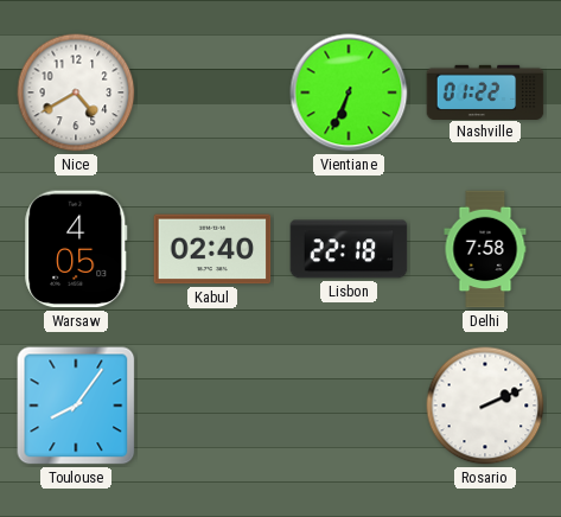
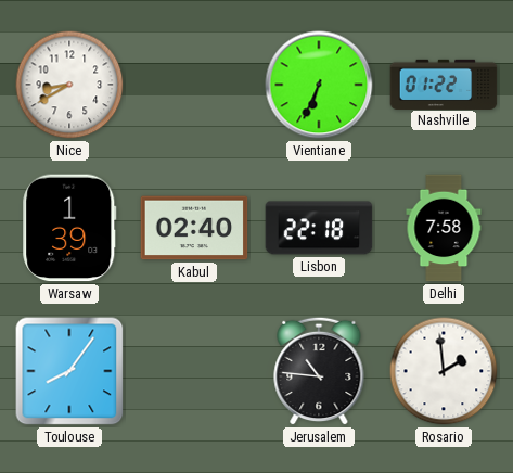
Nice: 4:40 -> 8:40
Warsaw: 4:05 -> 1:39
Jerusalem: none -> 10:46
Rosario: 2:11 -> 1:59
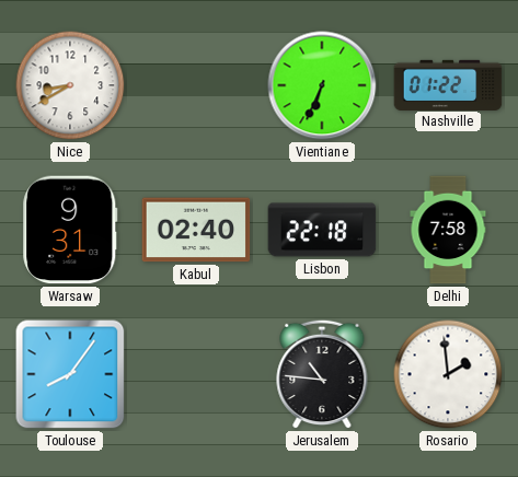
Warsaw: 1:39 -> 9:31
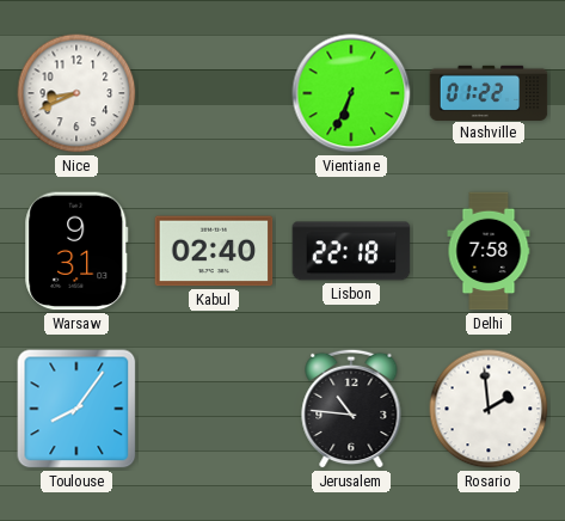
Nice: 8:40 -> 8:41
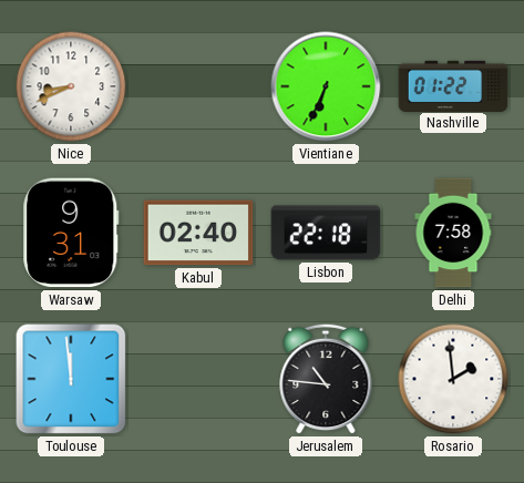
Toulouse: 8:06 -> 11:59
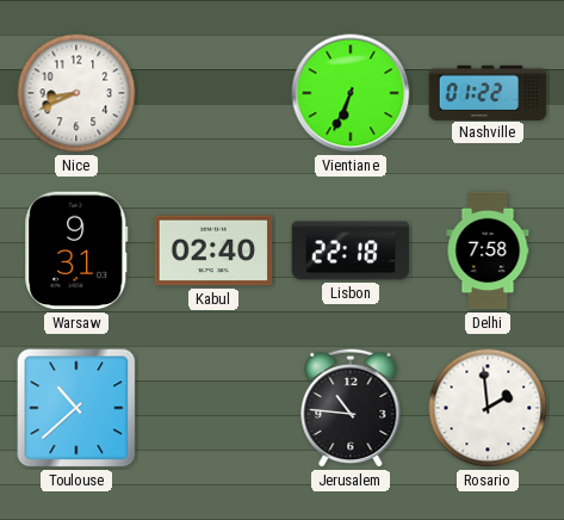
Toulouse: 11:59 -> 10:38
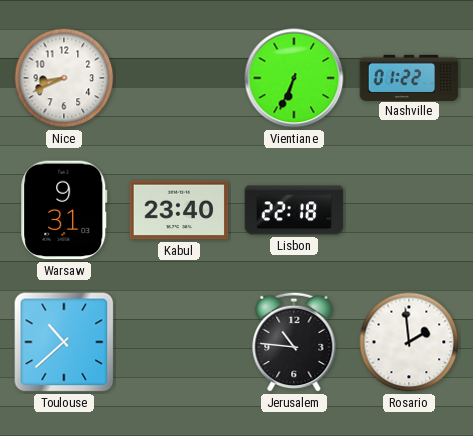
Kabul: 02:40 -> 23:40
Delhi: 7:58 -> none
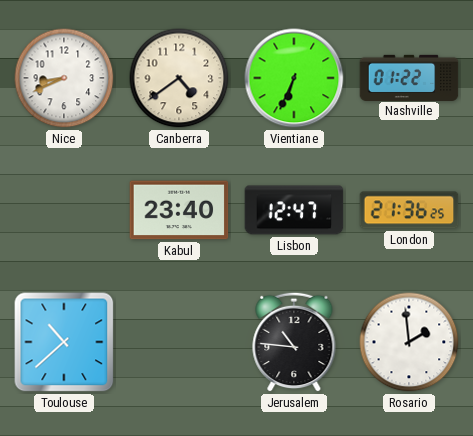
Canberra: none -> 4:39
Warsaw: 9:31 -> none
Lisbon: 22:18 -> 12:47
London: none -> 21:36
